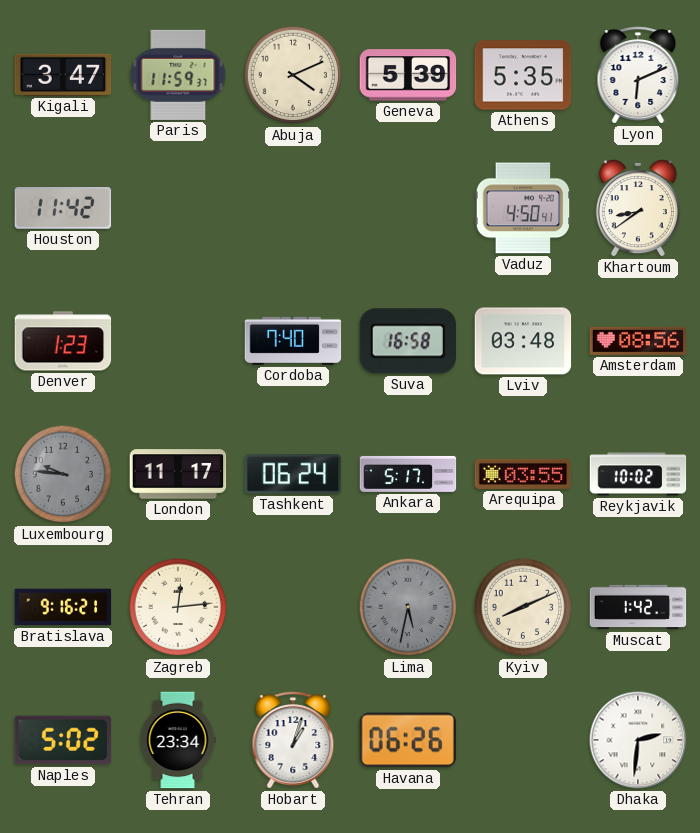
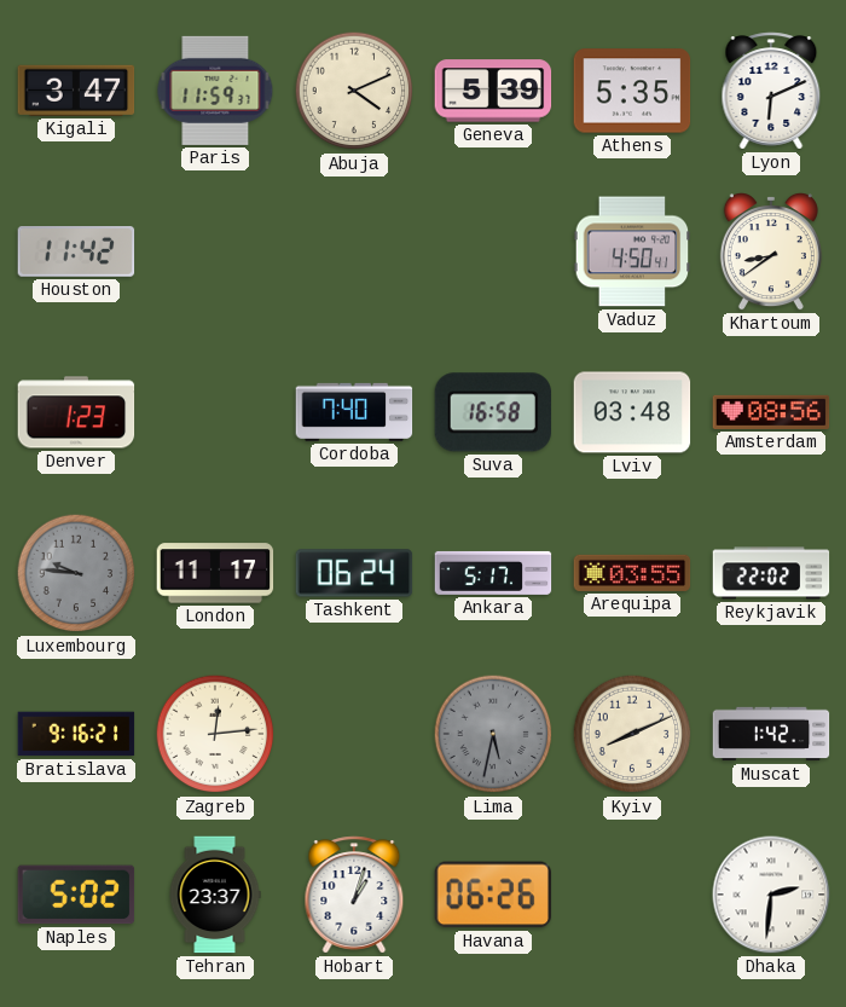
Reykjavik: 10:02 -> 22:02
Tehran: 23:34 -> 23:37
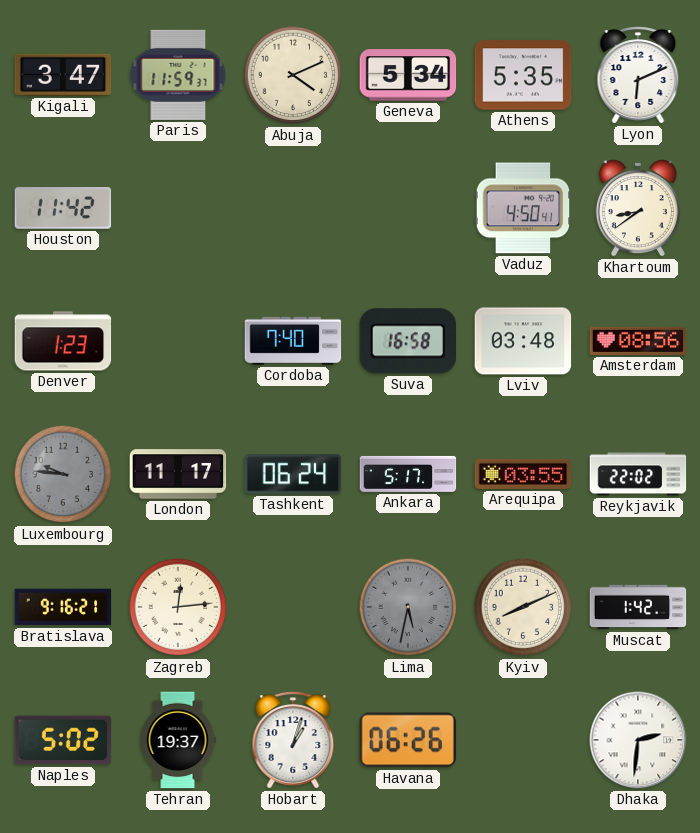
Geneva: 5:39 -> 5:34
Tehran: 23:37 -> 19:37
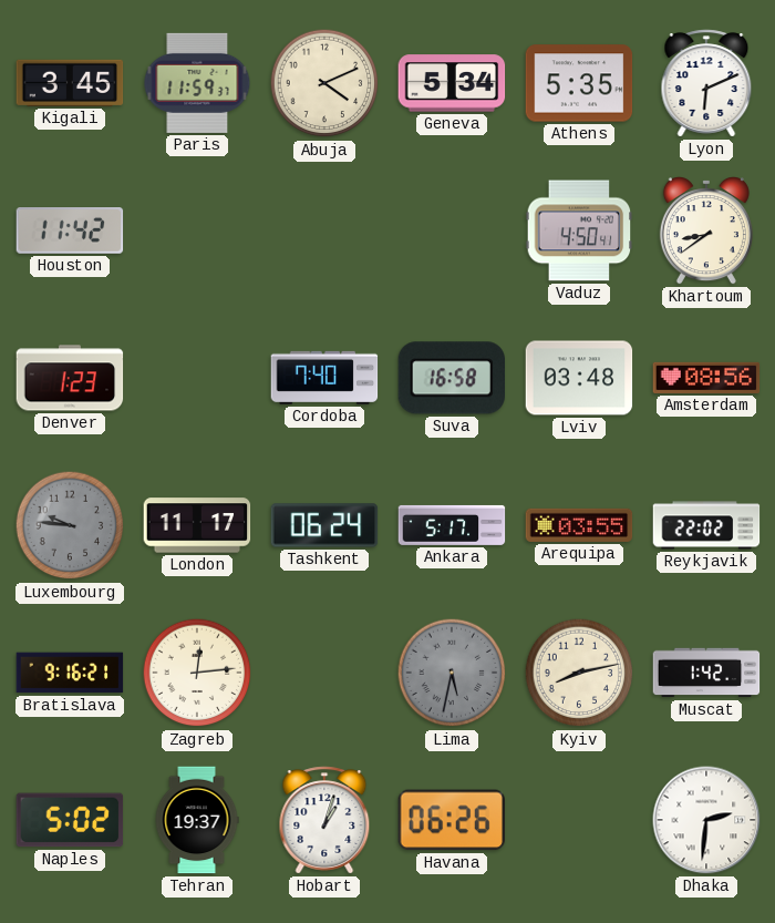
Kigali: 3:47 -> 3:45
Kyiv: 8:11 -> 8:13
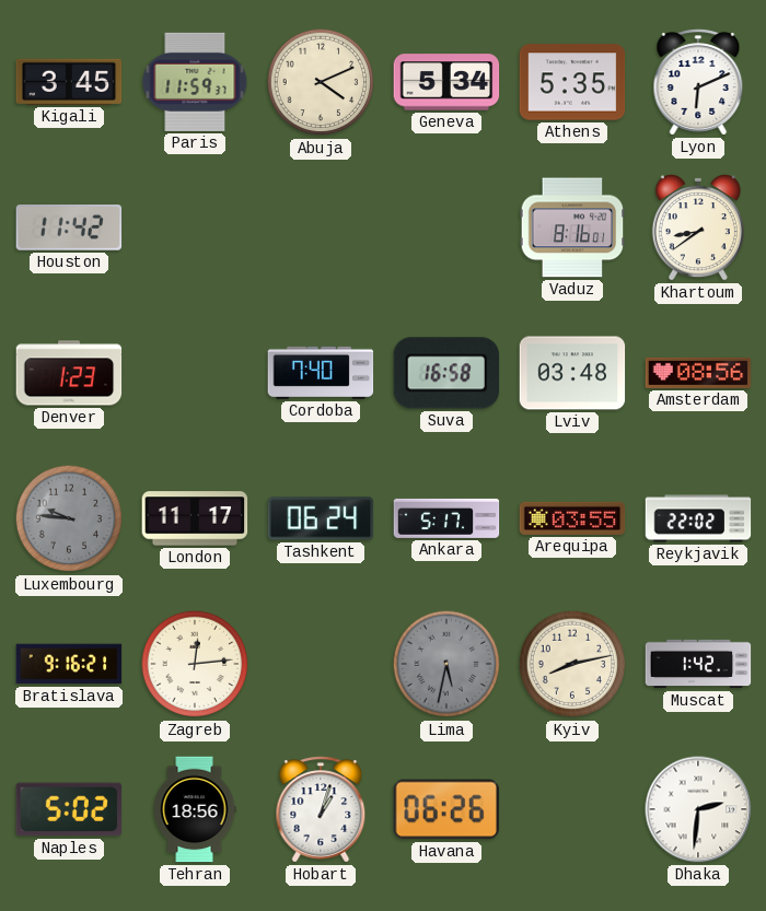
Vaduz: 4:50 -> 8:16
Tehran: 19:37 -> 18:56
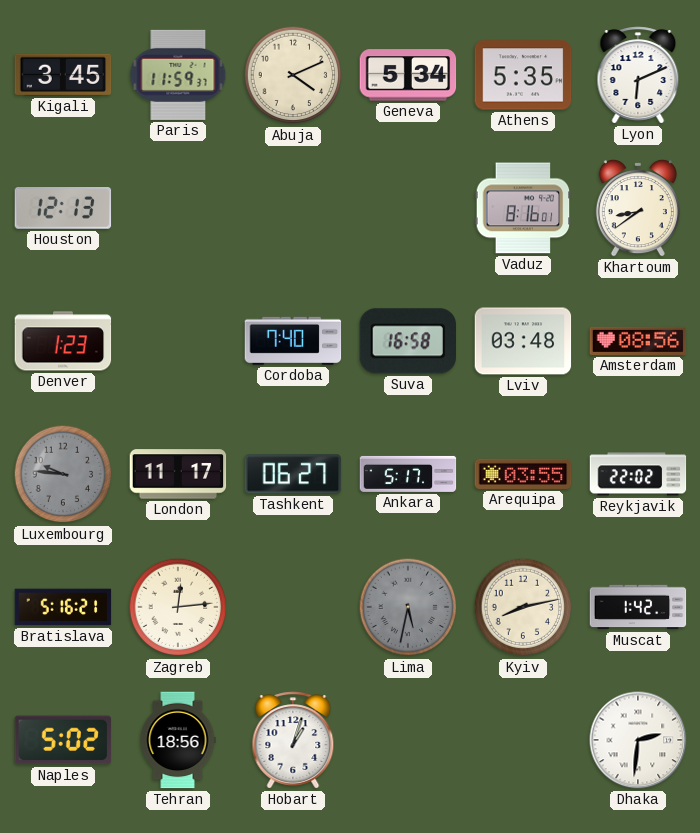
Houston: 11:42 -> 12:13
Tashkent: 06:24 -> 06:27
Bratislava: 9:16 -> 5:16
Havana: 06:26 -> none
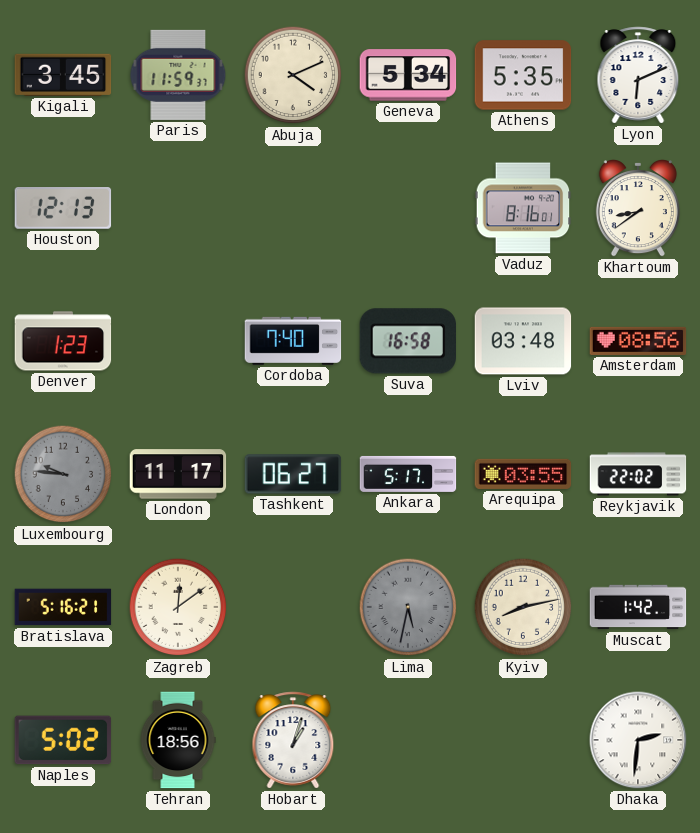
Zagreb: 12:14 -> 12:09
